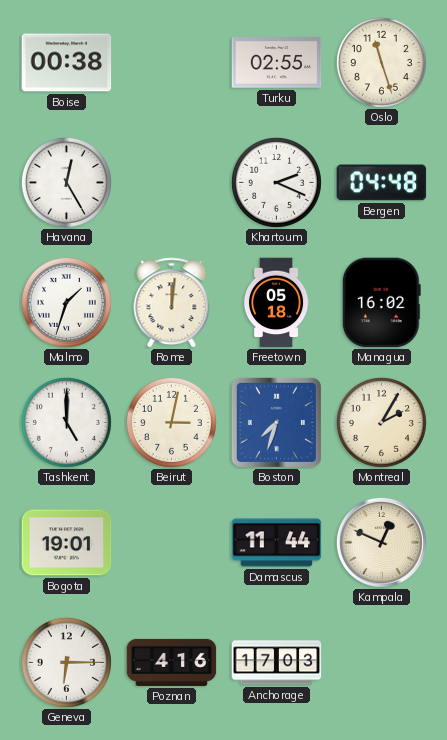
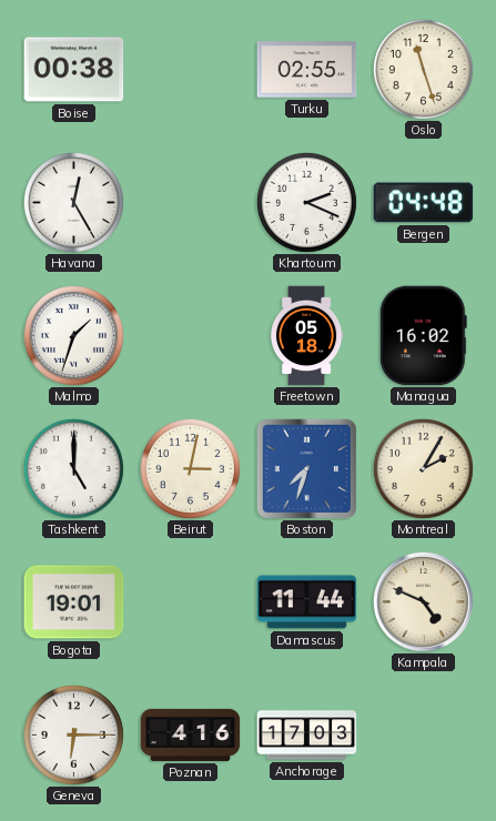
Rome: 12:01 -> none
Kampala: 12:49 -> 4:49
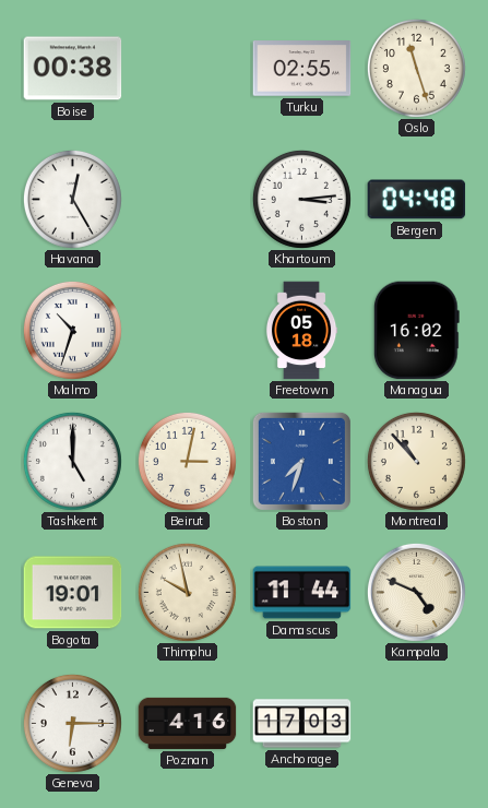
Khartoum: 2:19 -> 3:14
Malmo: 1:33 -> 10:33
Montreal: 2:05 -> 10:53
Thimphu: none -> 9:58
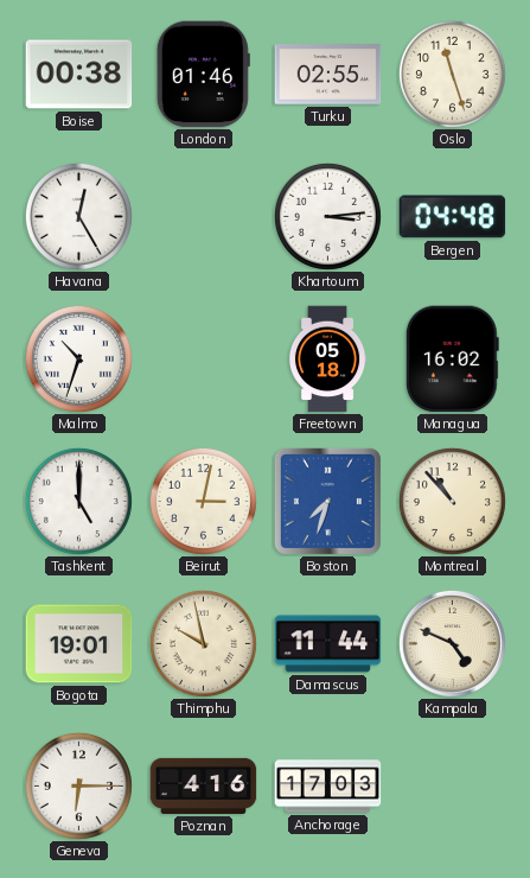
London: none -> 01:46
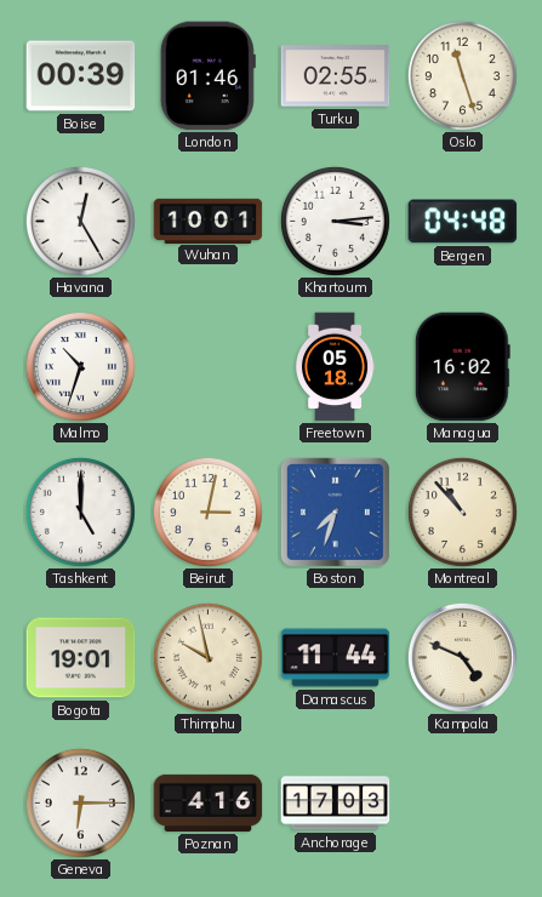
Boise: 00:38 -> 00:39
Wuhan: none -> 10:01
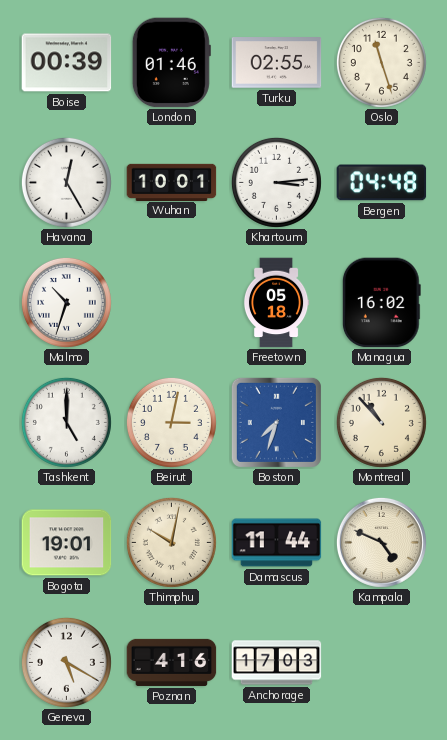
Thimphu: 9:58 -> 10:02
Geneva: 6:15 -> 5:20
